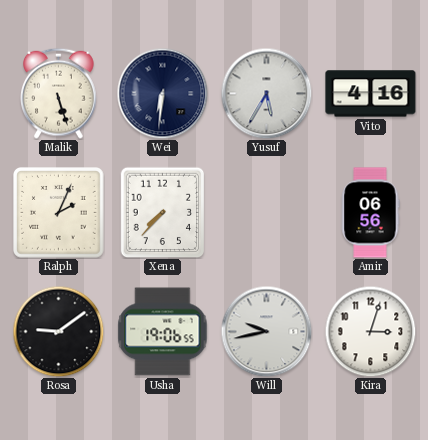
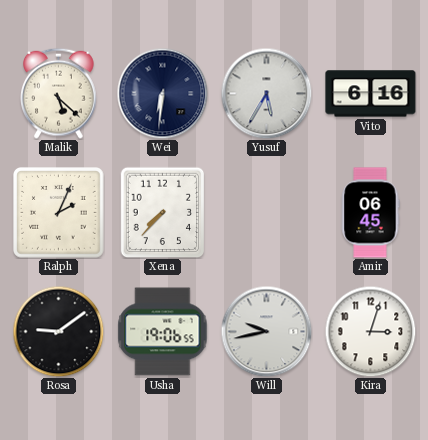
Malik: 5:27 -> 5:22
Vito: 4:16 -> 6:16
Amir: 06:56 -> 06:45
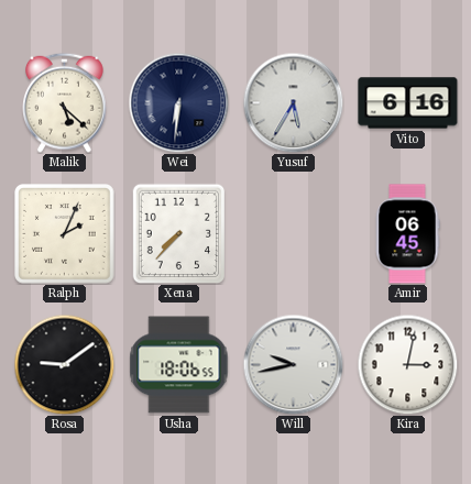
Usha: 19:06 -> 18:06
Kira: 3:03 -> 3:02
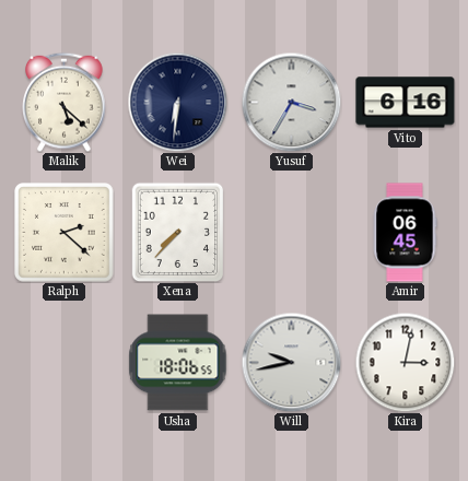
Yusuf: 5:35 -> 3:35
Ralph: 2:04 -> 2:22
Rosa: 9:09 -> none
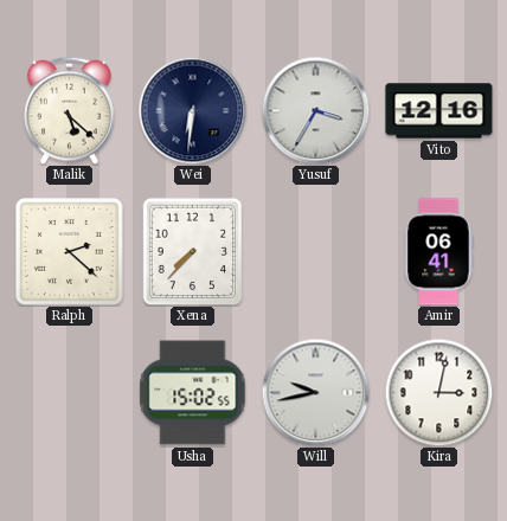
Vito: 6:16 -> 12:16
Amir: 06:45 -> 06:41
Usha: 18:06 -> 15:02
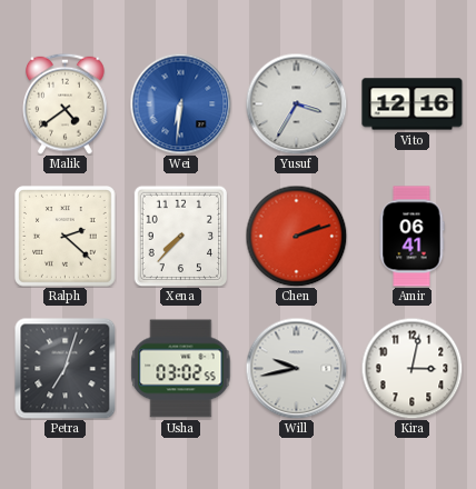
Malik: 5:22 -> 4:39
Wei dial: navy -> blue
Chen: none -> 2:12
Petra: none -> 7:03
Usha: 15:02 -> 03:02
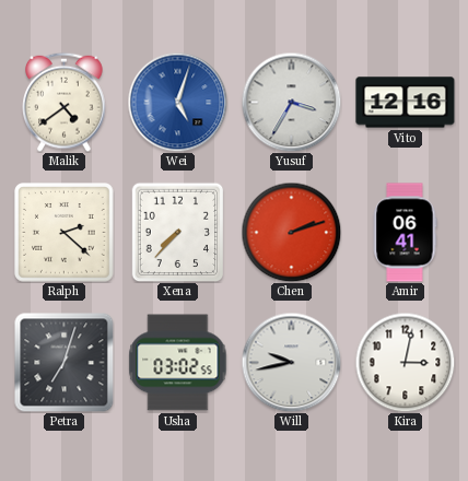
Wei: 6:31 -> 5:03
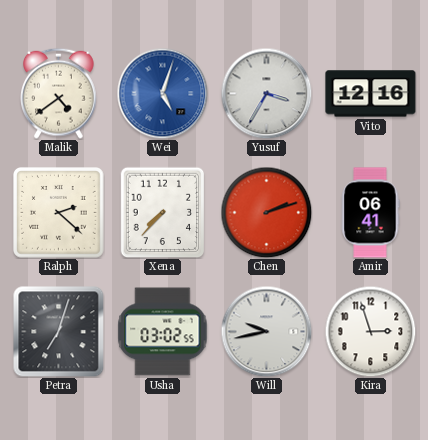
Kira: 3:02 -> 2:57
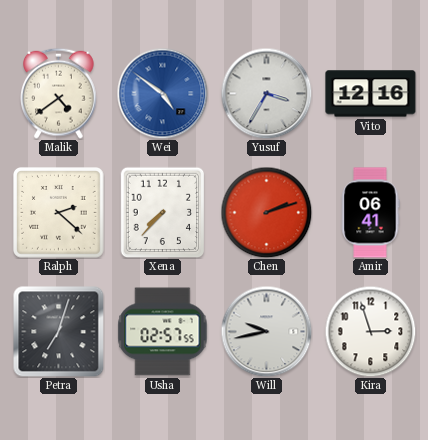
Wei: 5:03 -> 4:51
Usha: 03:02 -> 02:57
